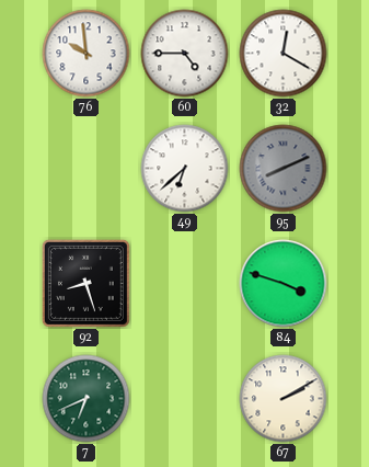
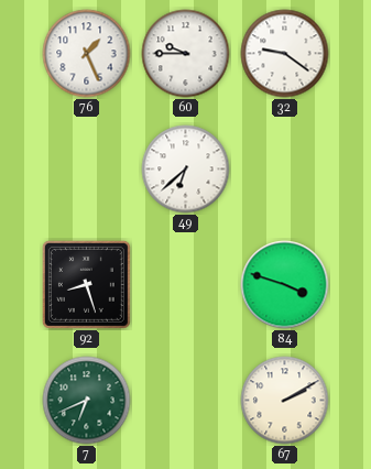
76: 9:59 -> 1:26
60: 4:45 -> 9:45
32: 12:20 -> 9:21
95: 8:11 -> none
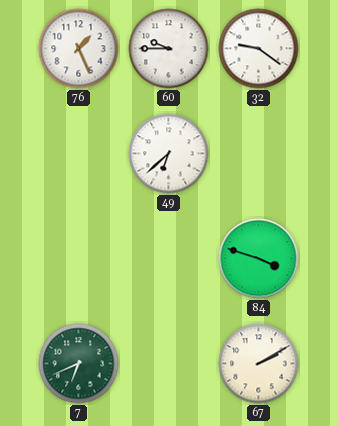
92: 8:27 -> none
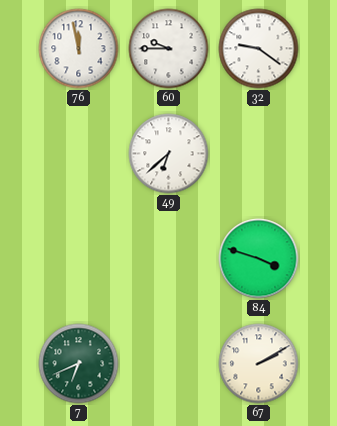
76: 1:26 -> 11:58
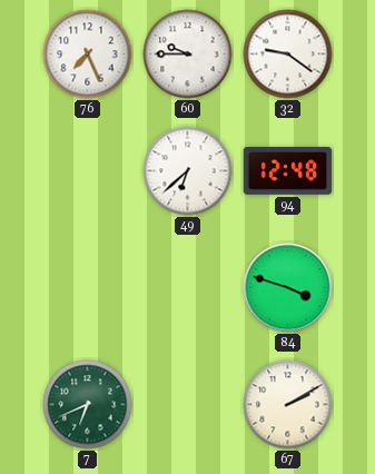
76: 11:58 -> 7:26
94: none -> 12:48
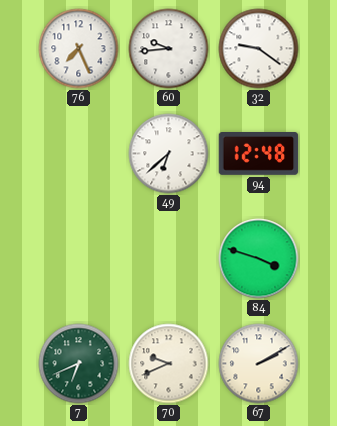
60: 9:45 -> 9:44
70: none -> 9:41
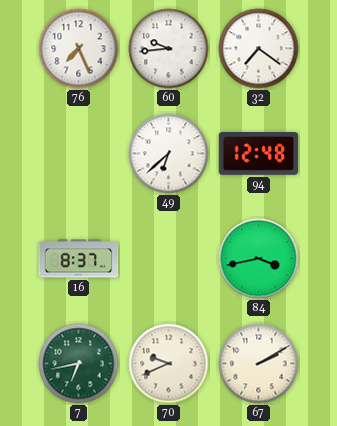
32: 9:21 -> 7:21
16: none -> 8:37
84: 3:48 -> 3:43
7: 6:41 -> 6:43
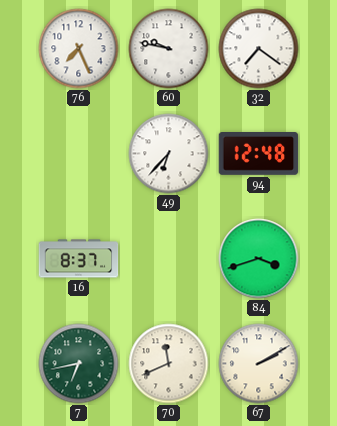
60: 9:44 -> 9:47
49: 6:38 -> 6:37
84: 3:43 -> 3:42
70: 9:41 -> 11:41
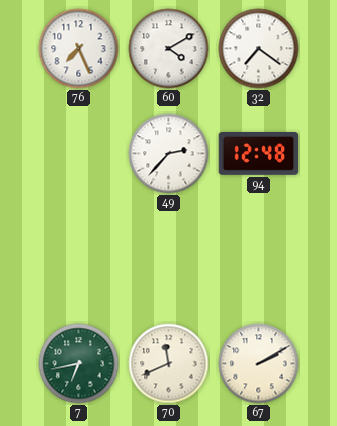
60: 9:47 -> 4:10
49: 6:37 -> 2:37
16: 8:37 -> none
84: 3:42 -> none
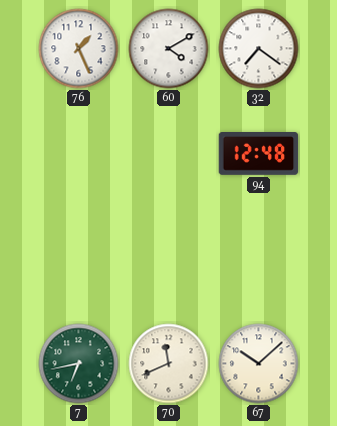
76: 7:26 -> 1:26
49: 2:37 -> none
67: 2:10 -> 10:08
